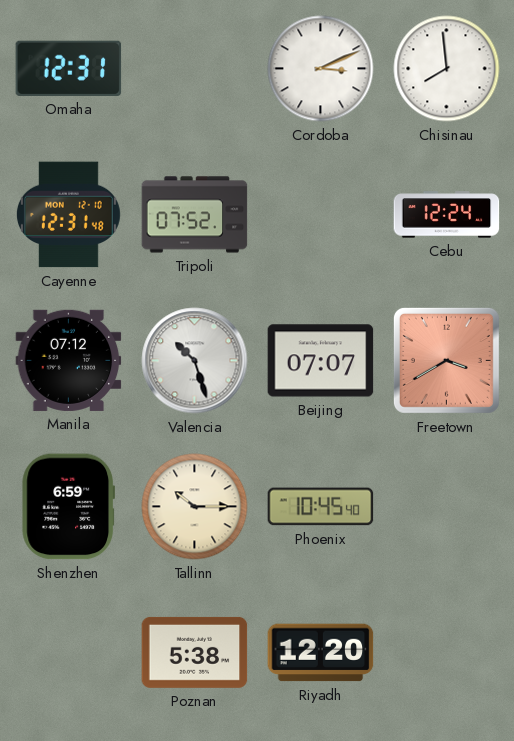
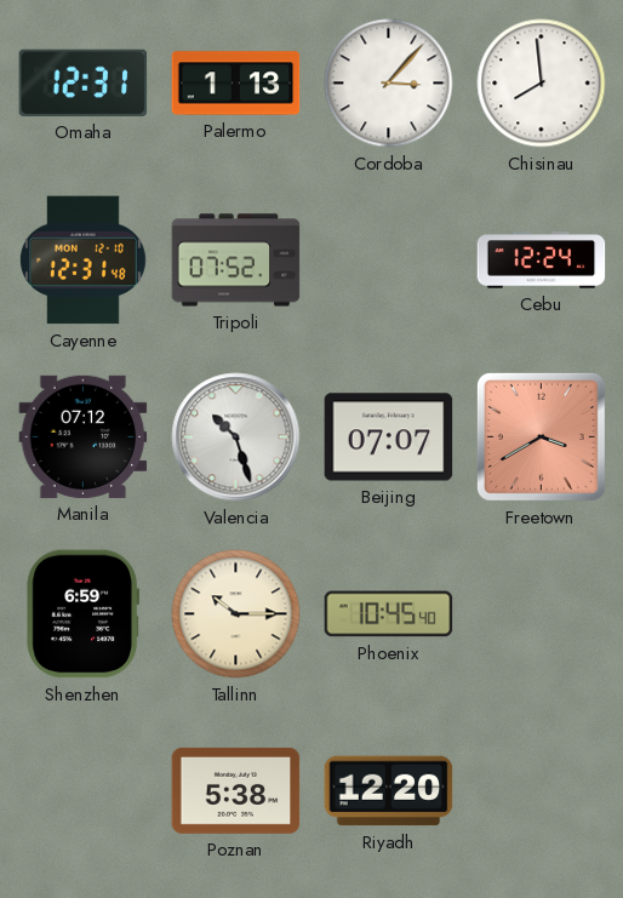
Palermo: none -> 1:13
Cordoba: 3:11 -> 3:07
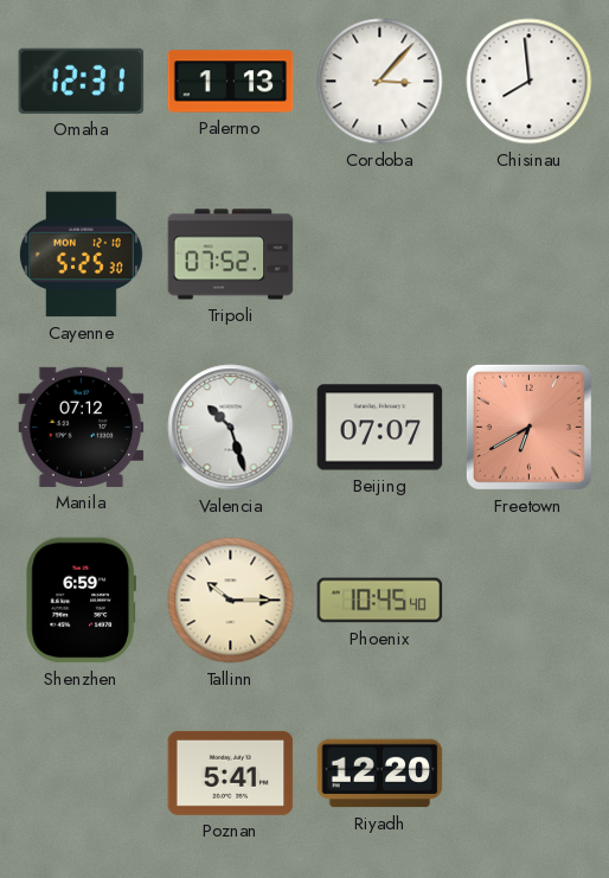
Cayenne: 12:31 -> 5:25
Cebu: 12:24 -> none
Freetown: 3:40 -> 6:40
Poznan: 5:38 -> 5:41
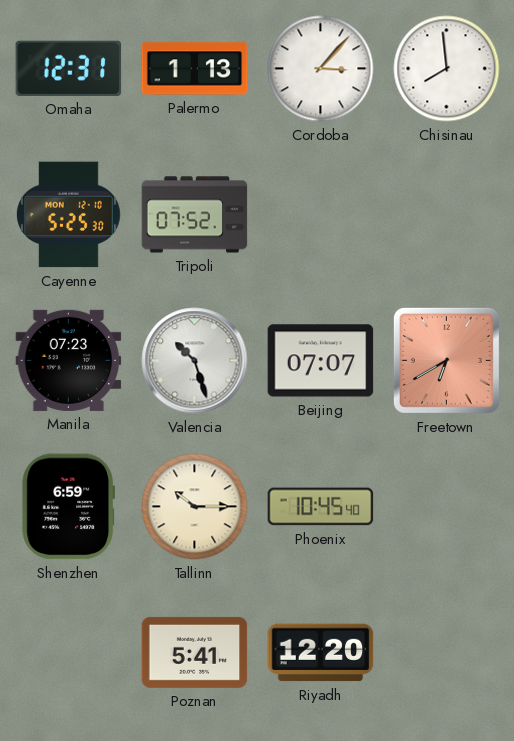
Manila: 07:12 -> 07:23
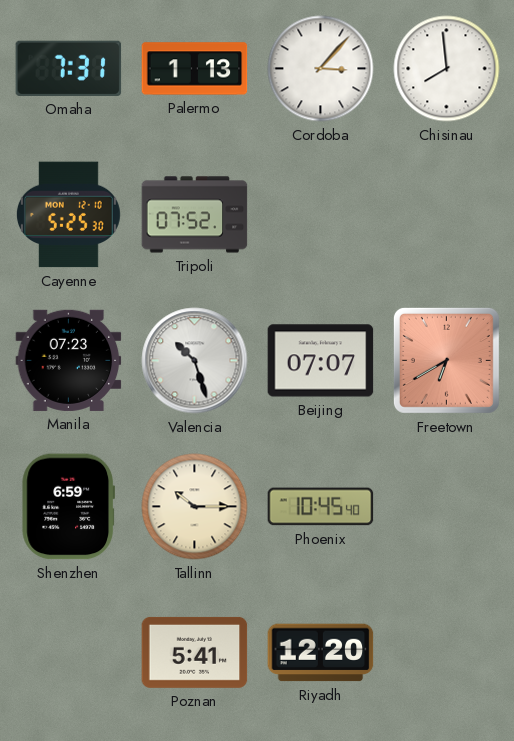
Omaha: 12:31 -> 7:31
